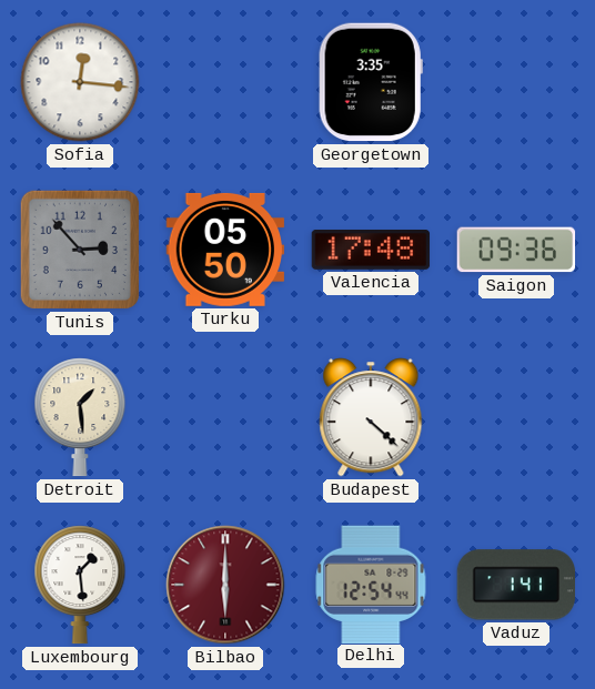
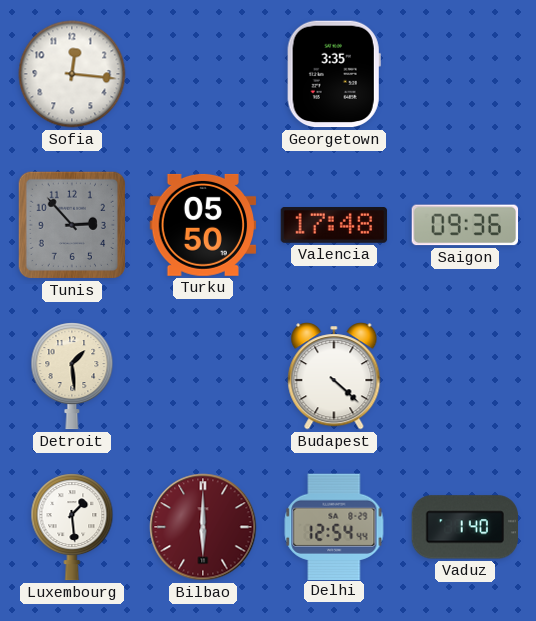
Vaduz: 1:41 -> 1:40
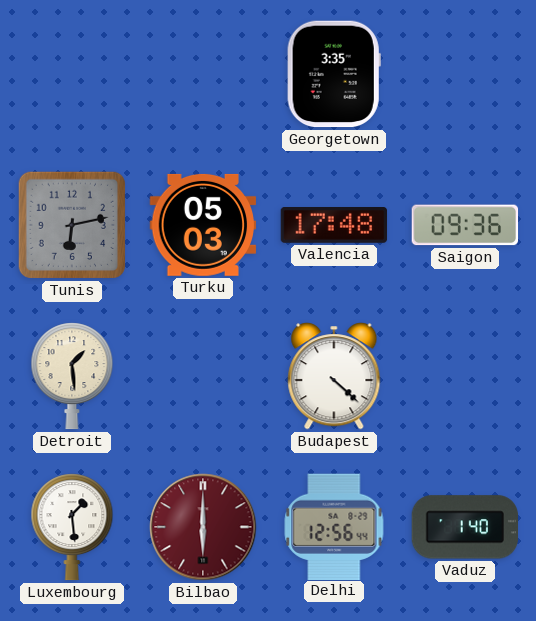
Sofia: 12:16 -> none
Tunis: 2:53 -> 6:13
Turku: 05:50 -> 05:03
Delhi: 12:54 -> 12:56
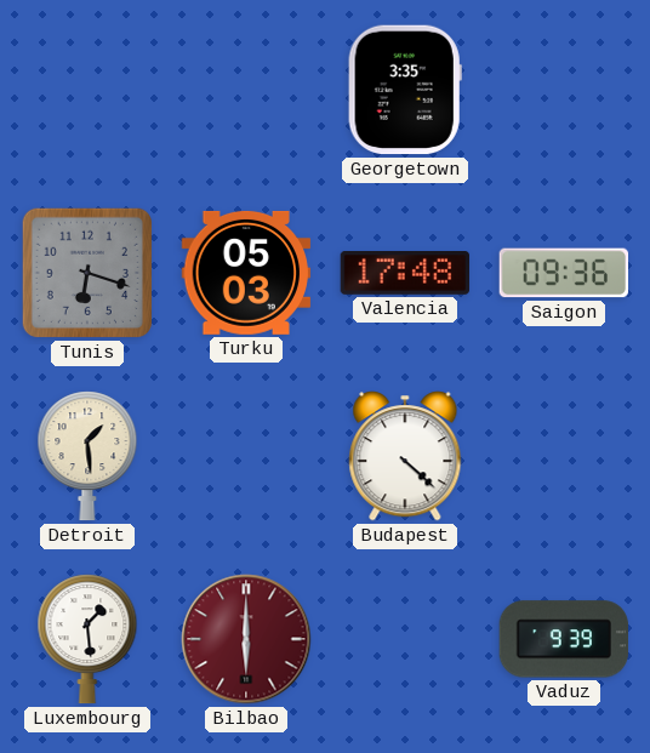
Tunis: 6:13 -> 6:18
Delhi: 12:56 -> none
Vaduz: 1:40 -> 9:39
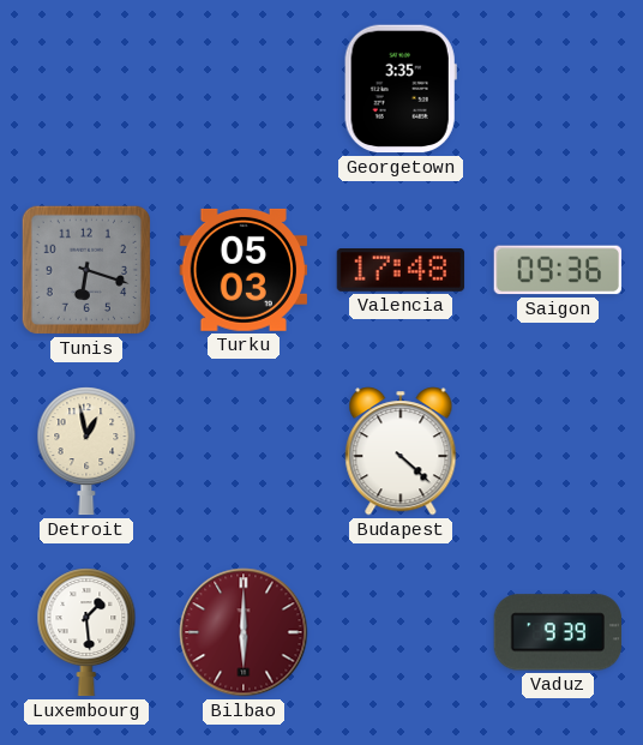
Detroit: 1:29 -> 12:58
